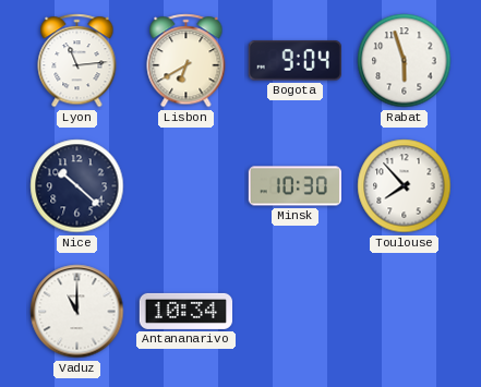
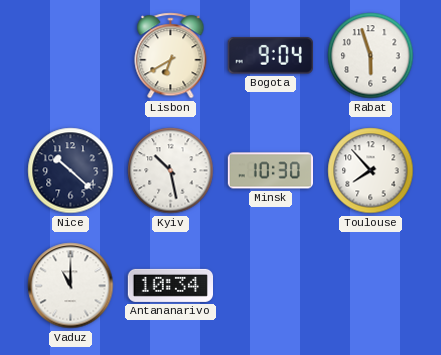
Lyon: 11:14 -> none
Kyiv: none -> 10:28
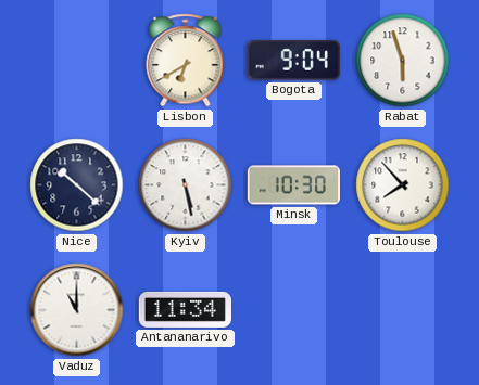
Kyiv: 10:28 -> 5:28
Antananarivo: 10:34 -> 11:34
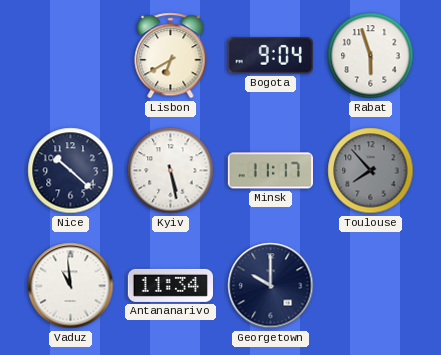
Minsk: 10:30 -> 11:17
Toulouse dial: white -> grey
Vaduz: 11:00 -> 10:59
Georgetown: none -> 10:00
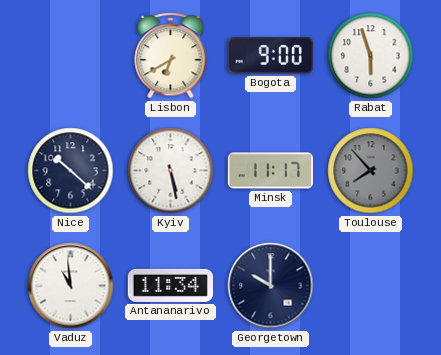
Bogota: 9:04 -> 9:00
